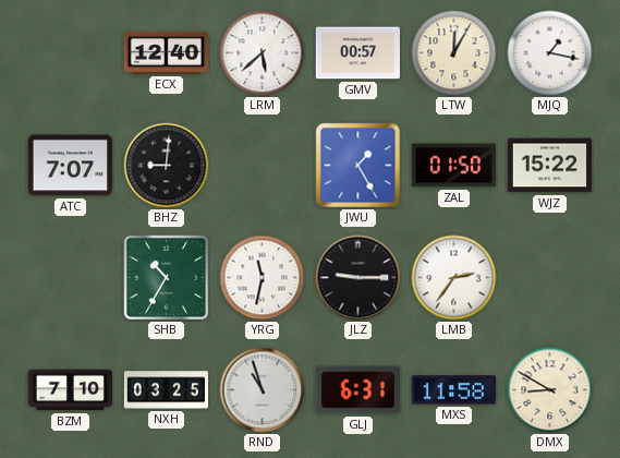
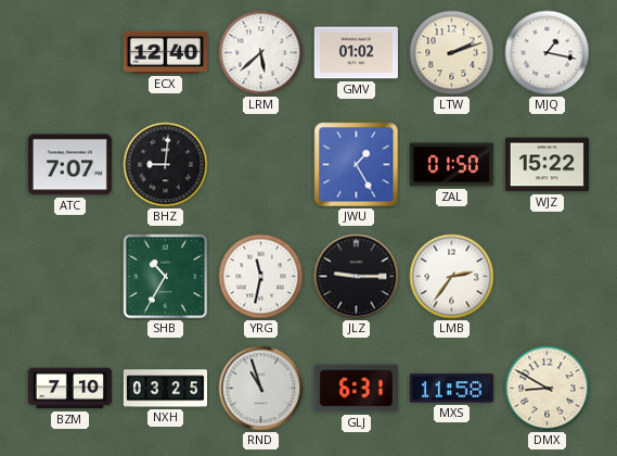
GMV: 00:57 -> 01:02
LTW: 12:05 -> 2:12
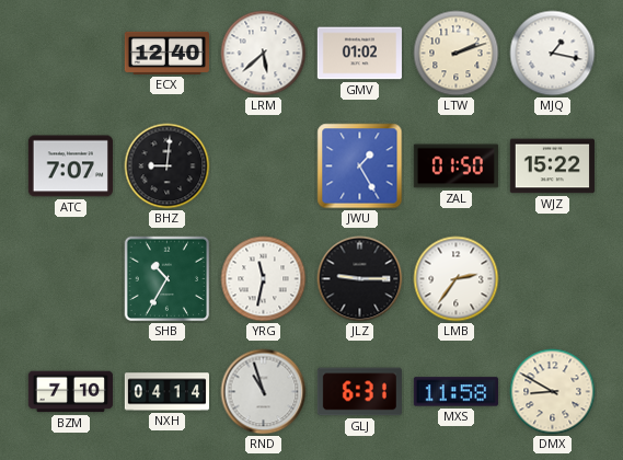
NXH: 03:25 -> 04:14
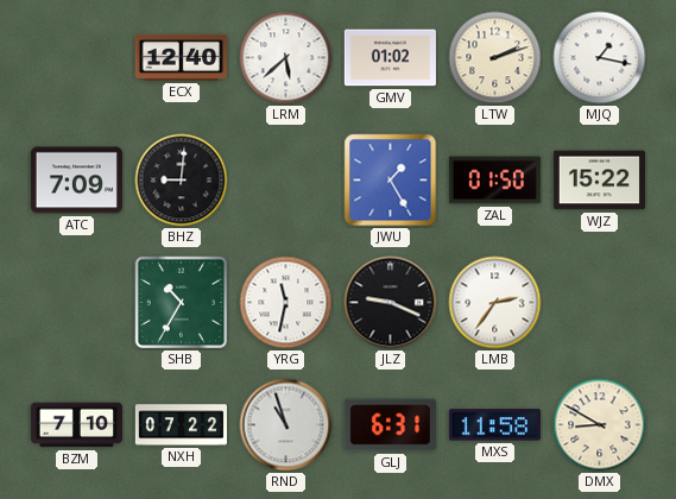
ATC: 7:07 -> 7:09
JLZ: 9:15 -> 9:19
NXH: 04:14 -> 07:22
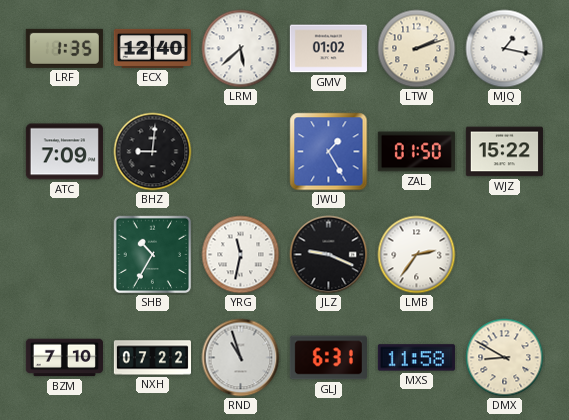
LRF: none -> 1:35
